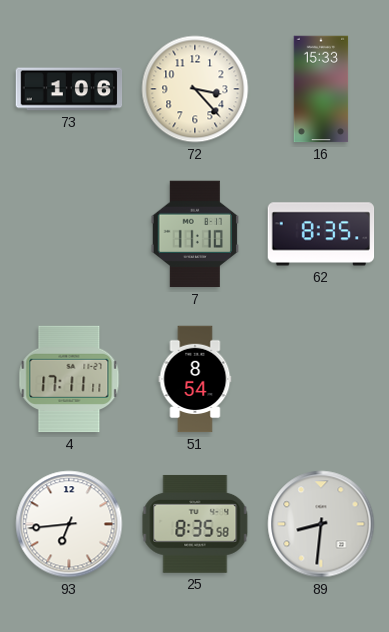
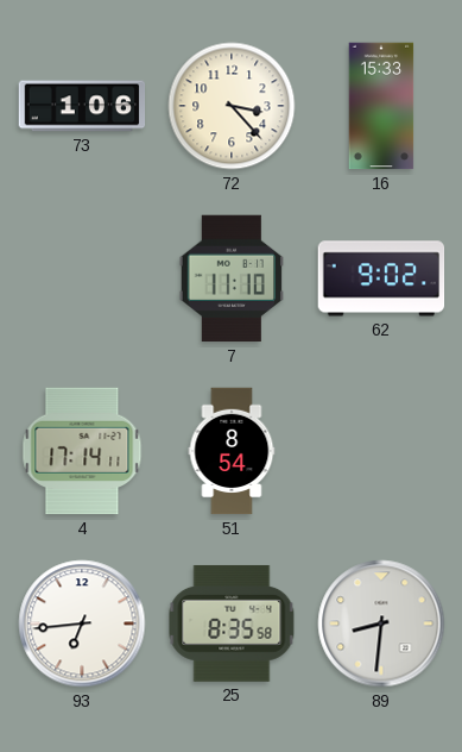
62: 8:35 -> 9:02
4: 17:11 -> 17:14
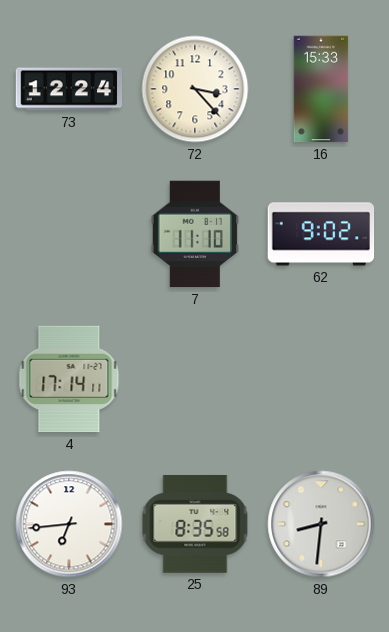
73: 1:06 -> 12:24
51: 8:54 -> none
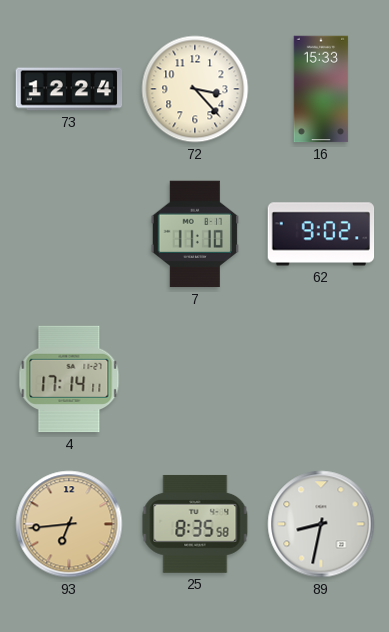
93 dial: white -> champagne
89: 8:31 -> 8:32
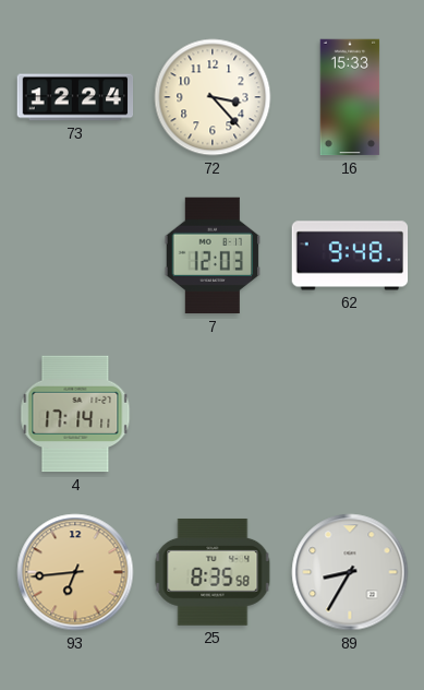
7: 11:10 -> 12:03
62: 9:02 -> 9:48
89: 8:32 -> 8:35
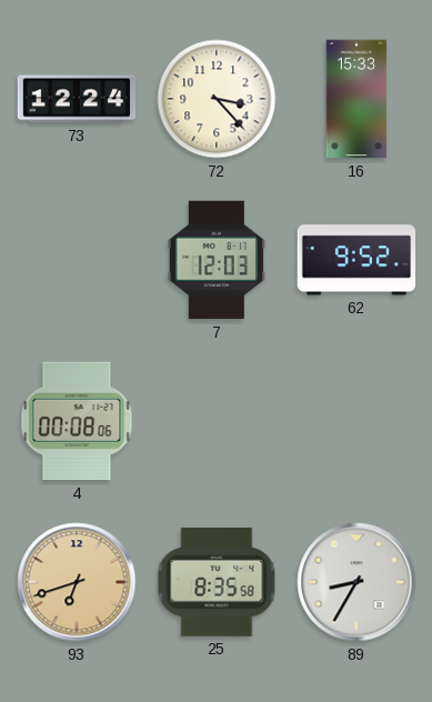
62: 9:48 -> 9:52
4: 17:14 -> 00:08
93: 6:44 -> 6:42
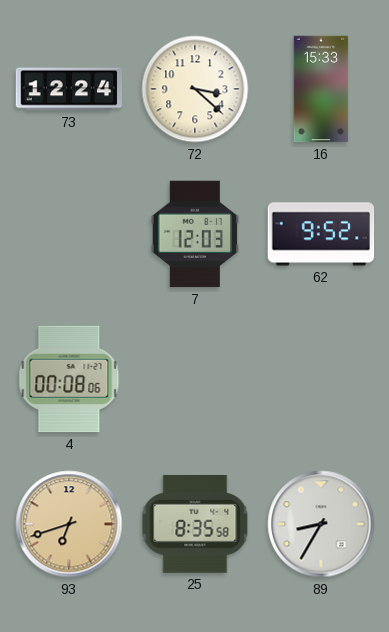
72: 3:23 -> 3:22
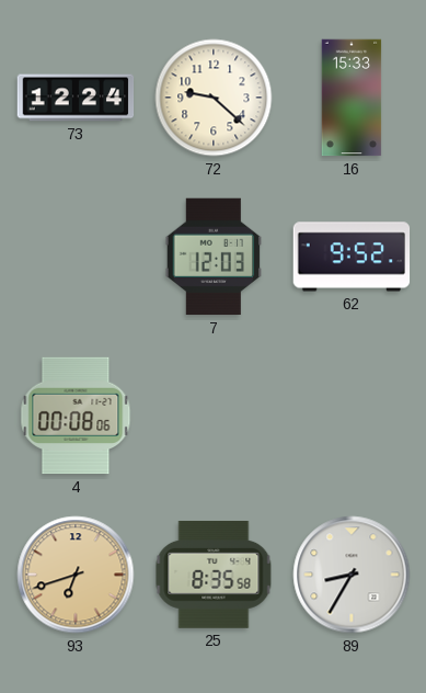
72: 3:22 -> 9:22
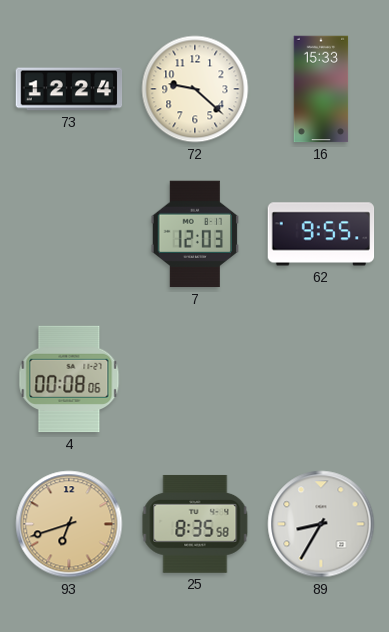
62: 9:52 -> 9:55
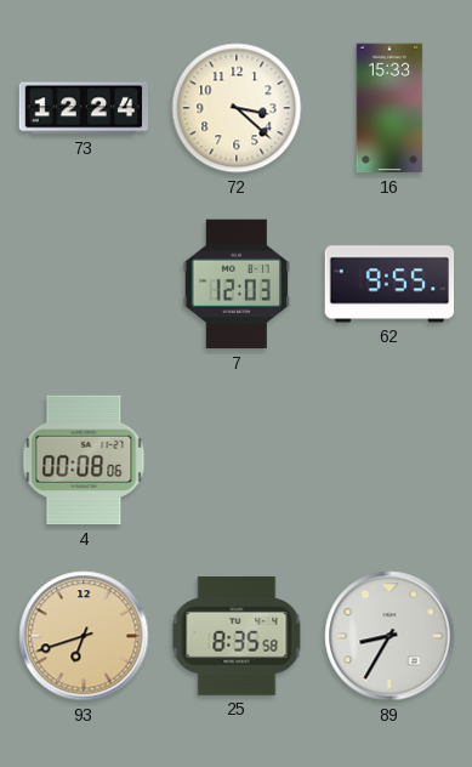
72: 9:22 -> 3:22
